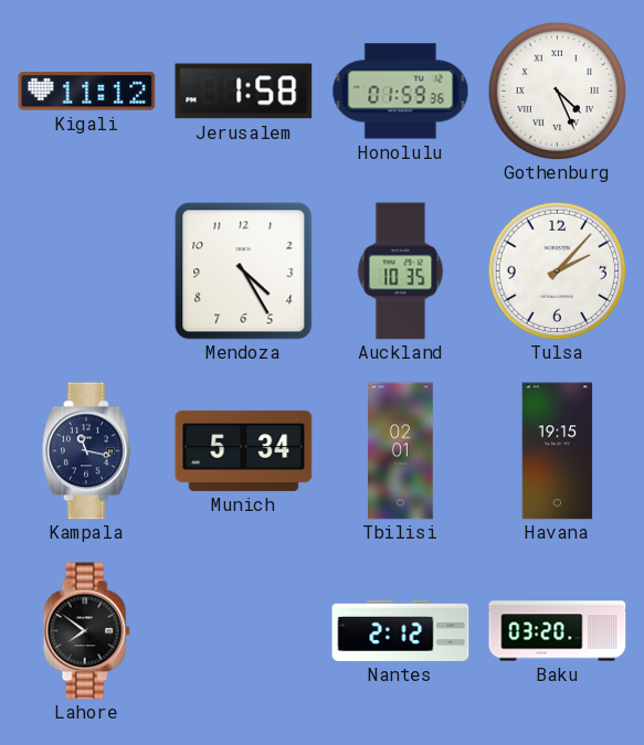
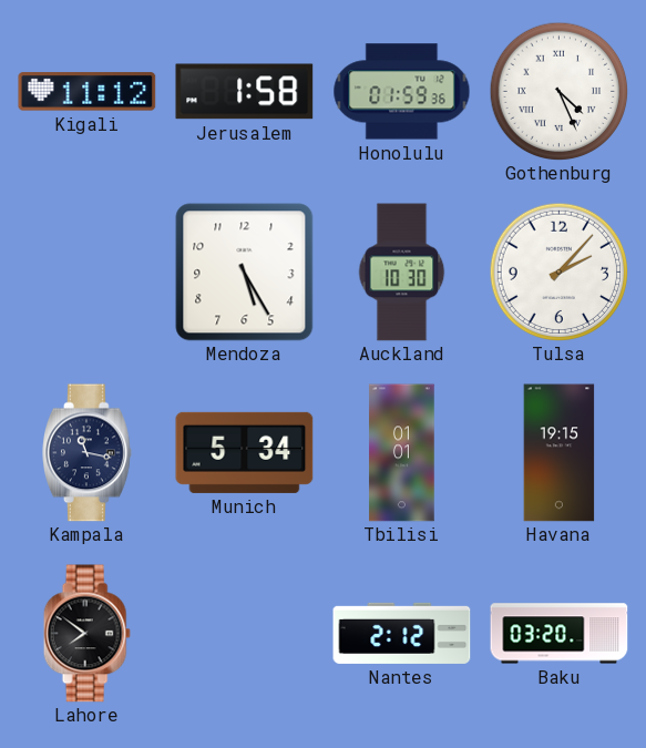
Mendoza: 4:25 -> 5:25
Auckland: 10:35 -> 10:30
Tbilisi: 02:01 -> 01:01
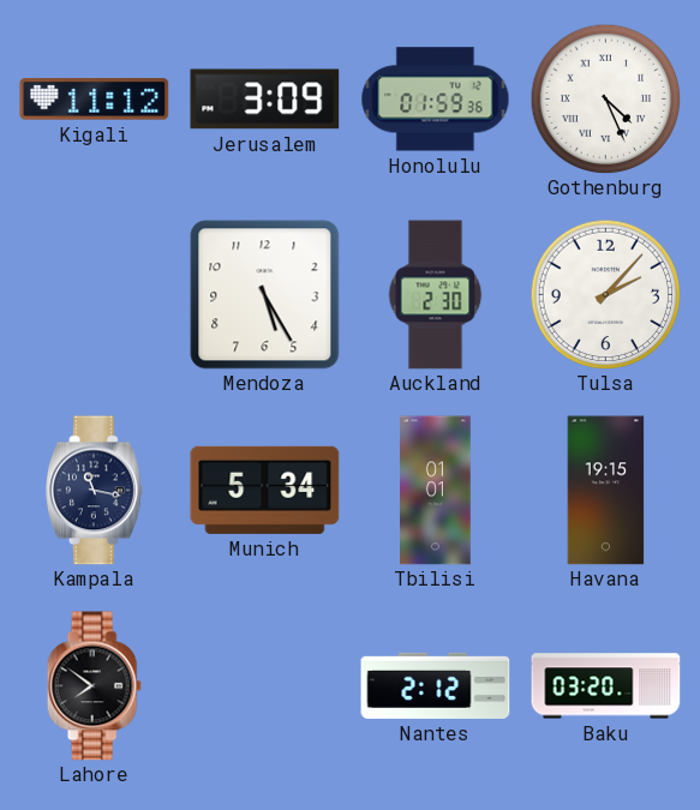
Jerusalem: 1:58 -> 3:09
Auckland: 10:30 -> 2:30
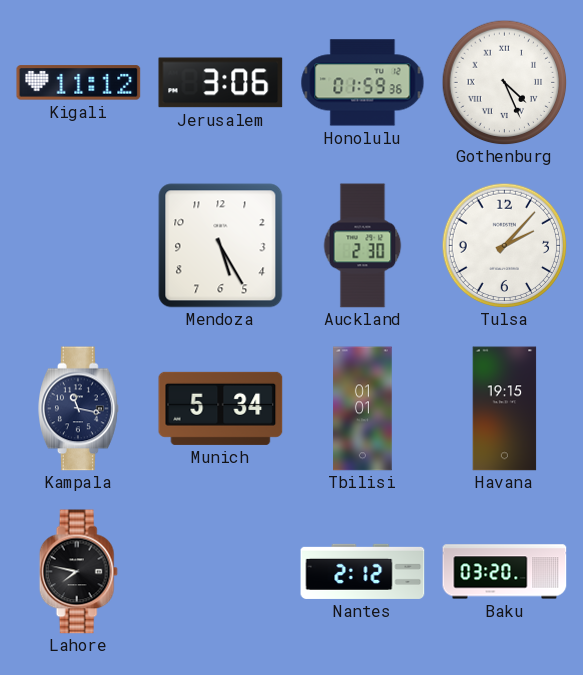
Jerusalem: 3:09 -> 3:06
Lahore: 7:51 -> 7:47
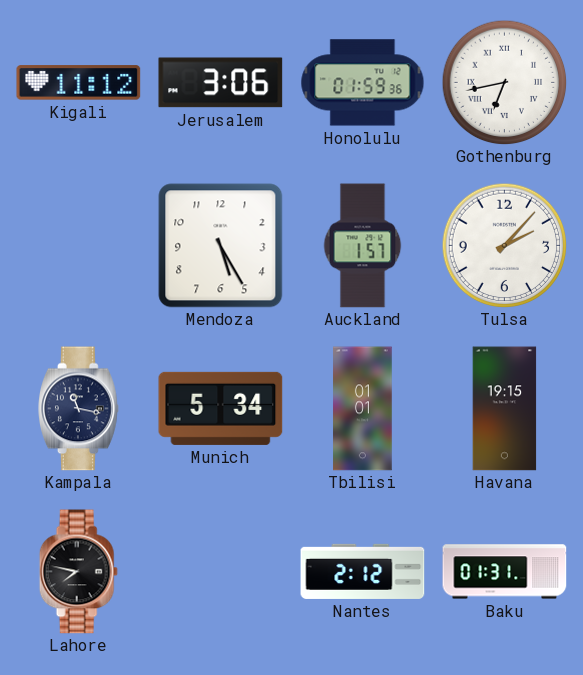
Gothenburg: 4:26 -> 6:43
Auckland: 2:30 -> 1:57
Baku: 03:20 -> 01:31
